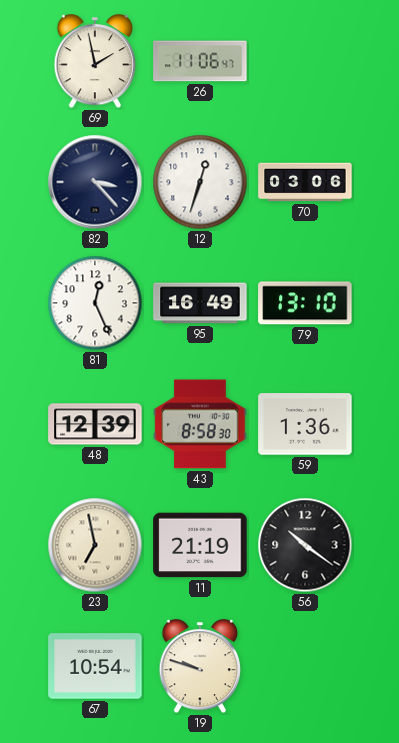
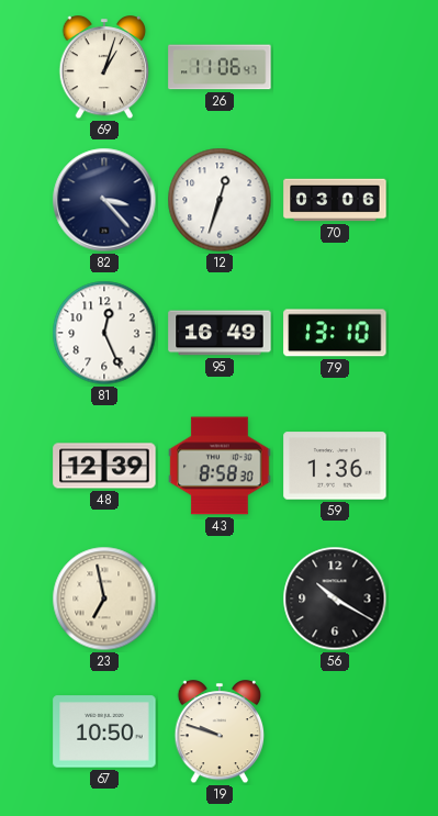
69: 1:58 -> 1:03
11: 21:19 -> none
56: 10:21 -> 10:20
67: 10:54 -> 10:50
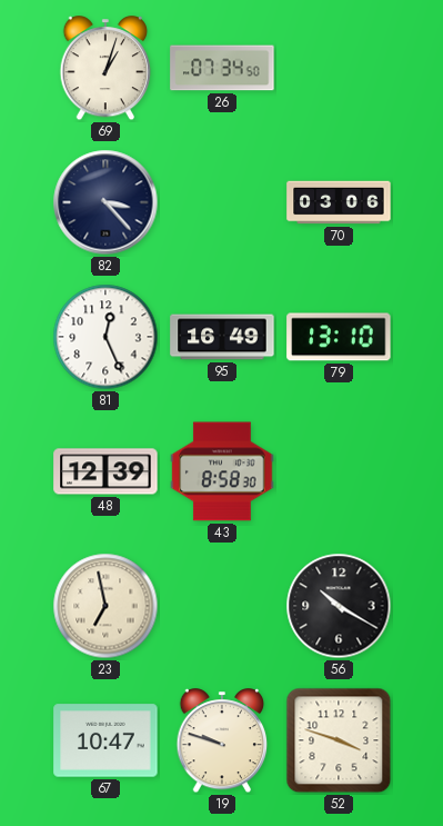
26: 11:06 -> 07:34
12: 12:33 -> none
59: 1:36 -> none
67: 10:50 -> 10:47
52: none -> 3:48
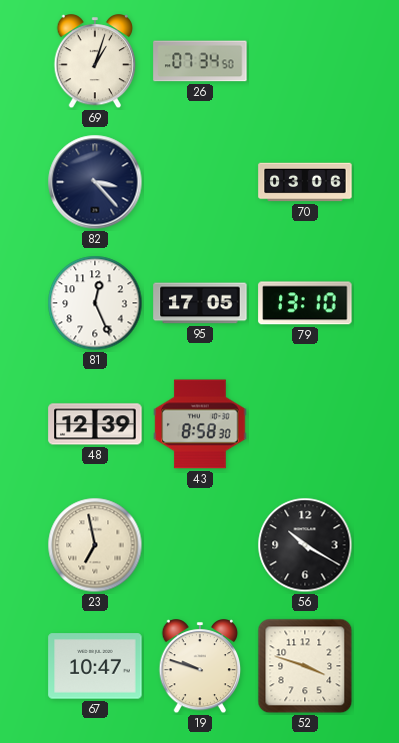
95: 16:49 -> 17:05
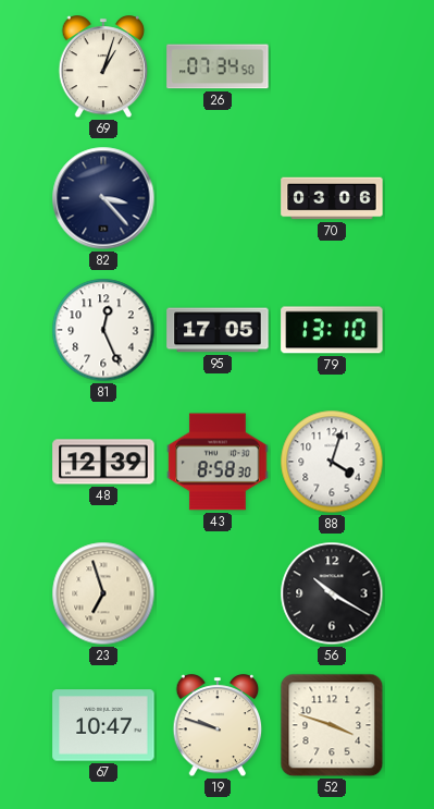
88: none -> 4:03
23: 6:58 -> 6:57
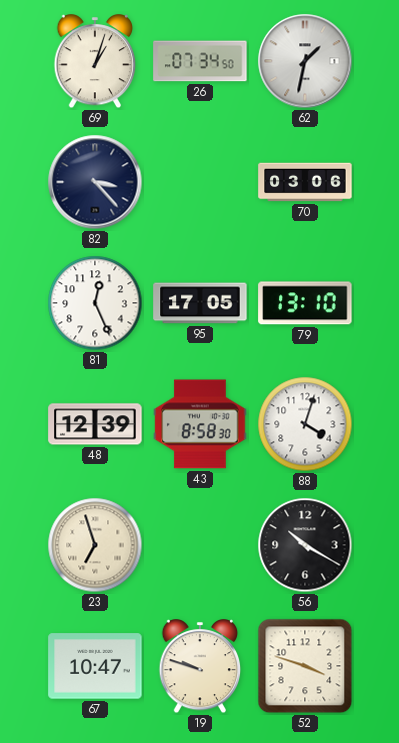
62: none -> 1:32
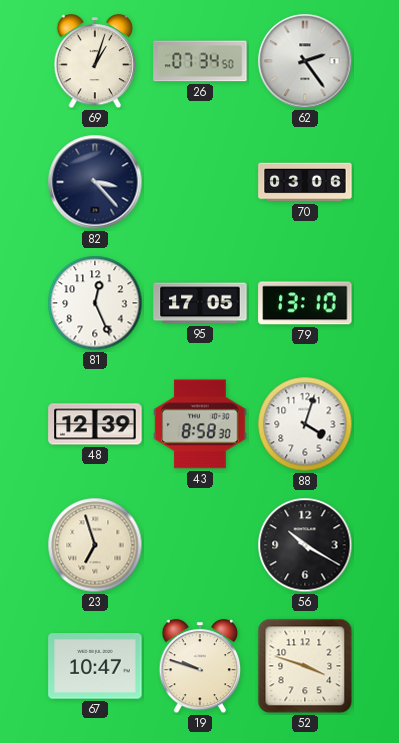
62: 1:32 -> 2:24
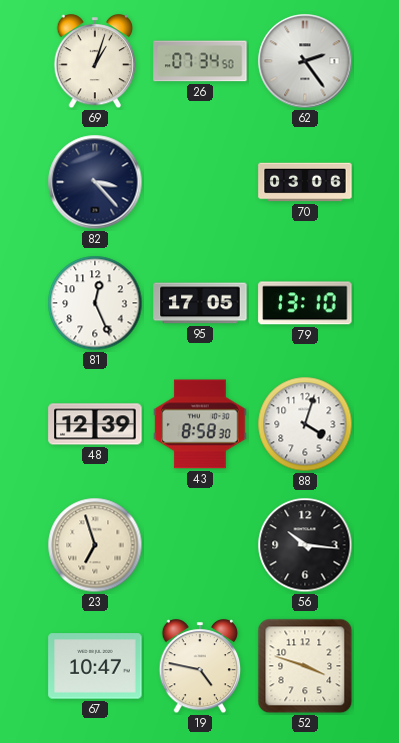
56: 10:20 -> 10:16
19: 9:48 -> 4:47
